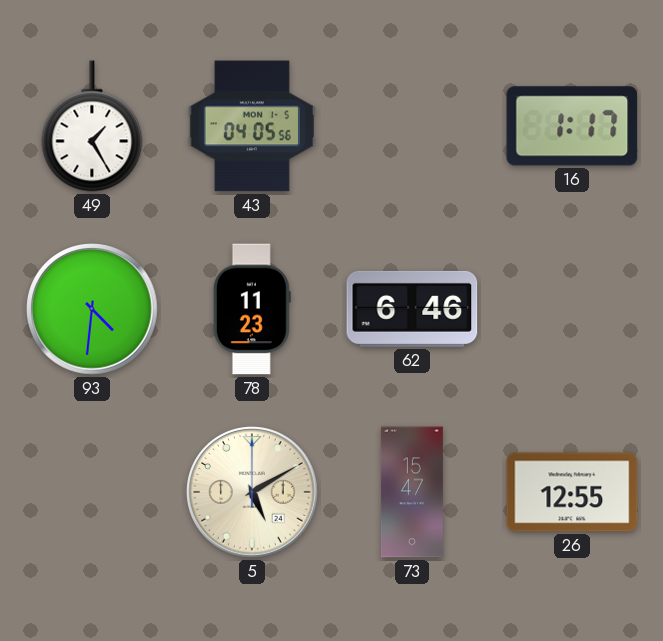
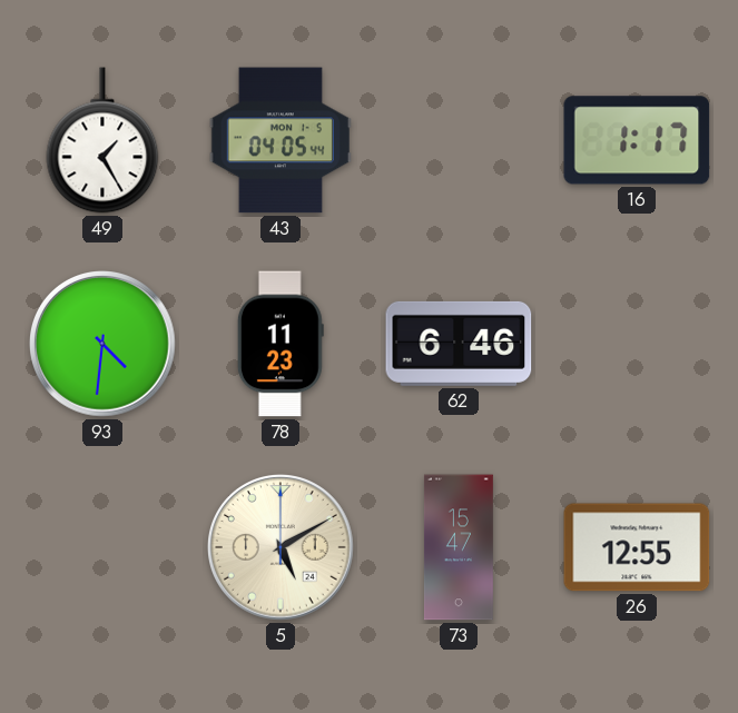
43: 04:05:56 -> 04:05:44
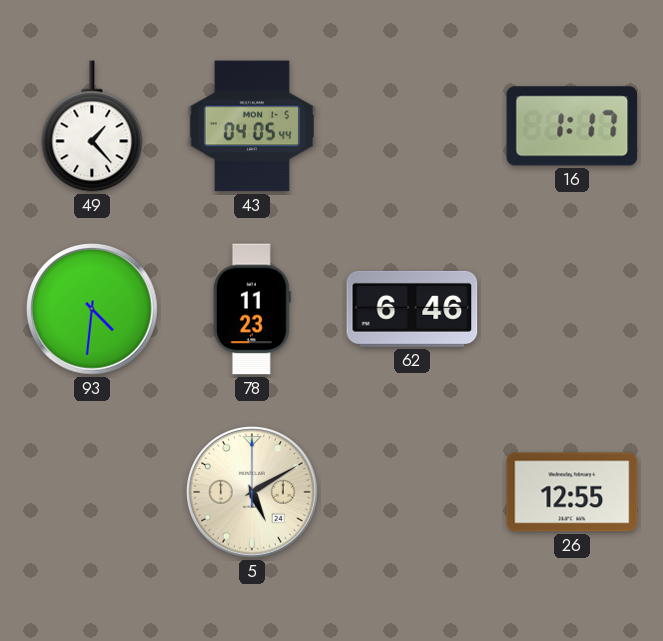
49: 1:25 -> 1:23
73: 15:47 -> none
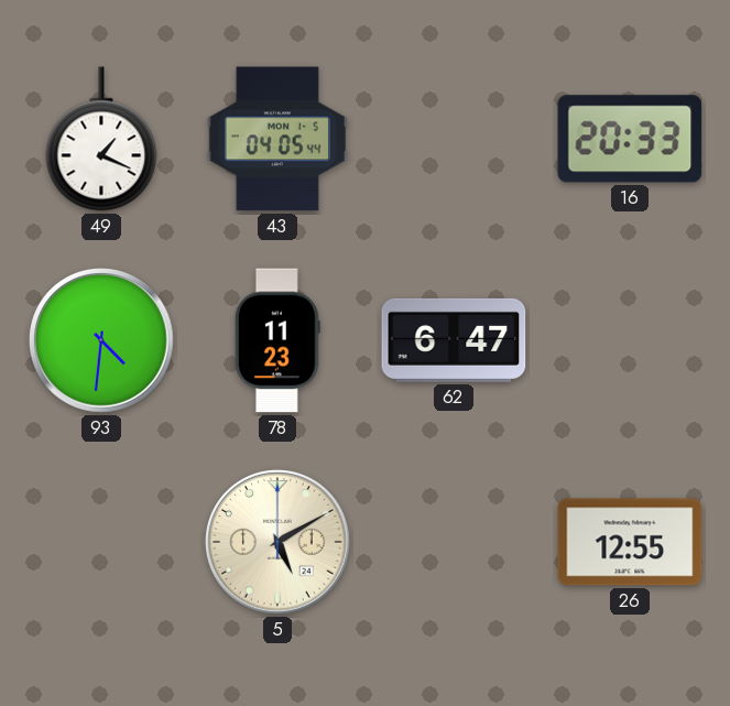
49: 1:23 -> 1:19
16: 1:17 -> 20:33
62: 6:46 -> 6:47
